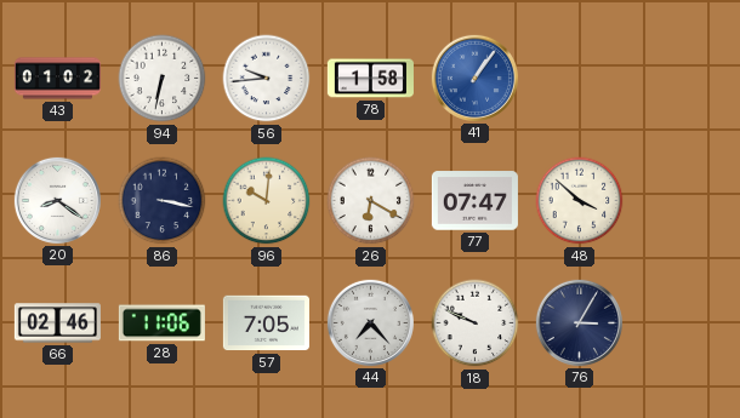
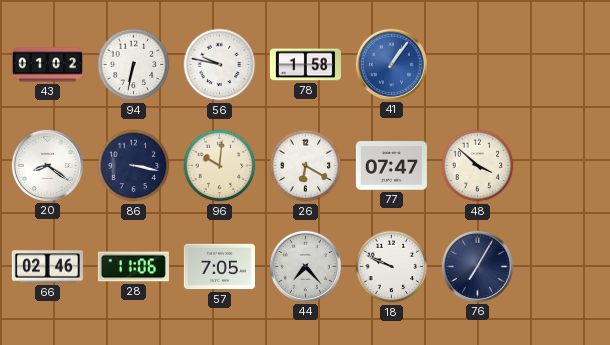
56: 9:44 -> 9:47
76: 3:05 -> 7:05
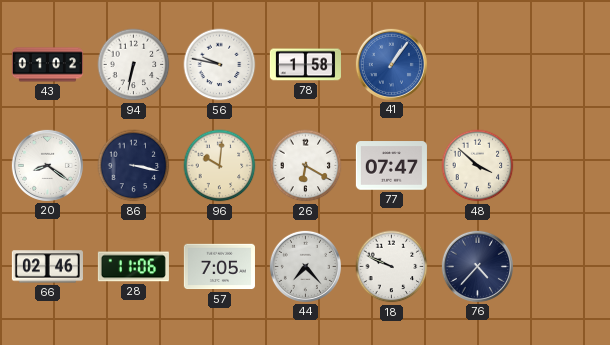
76: 7:05 -> 4:37
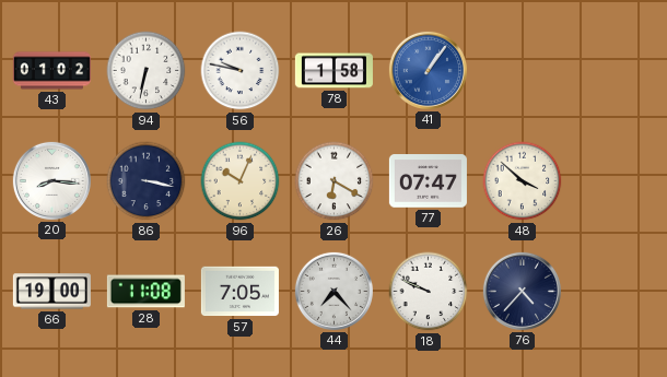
20: 8:21 -> 8:16
96: 10:01 -> 10:04
66: 02:46 -> 19:00
28: 11:06 -> 11:08
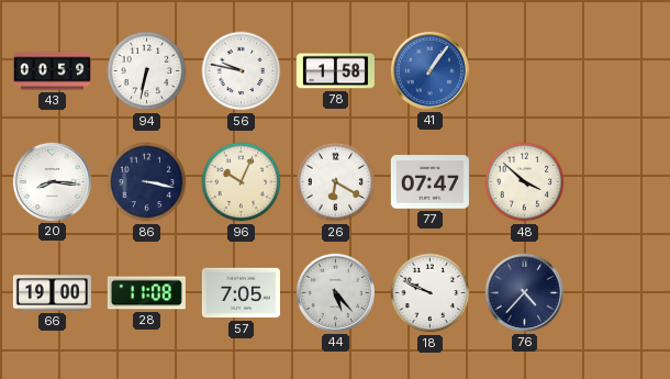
43: 01:02 -> 00:59
44: 7:23 -> 5:23
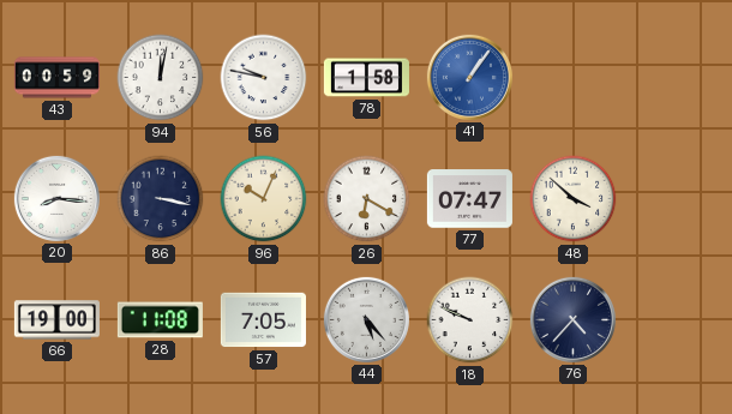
94: 6:32 -> 12:02
